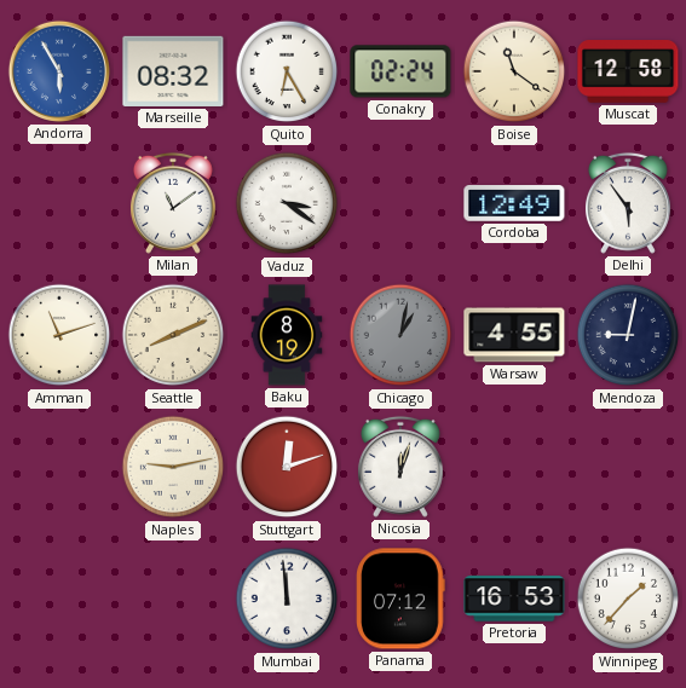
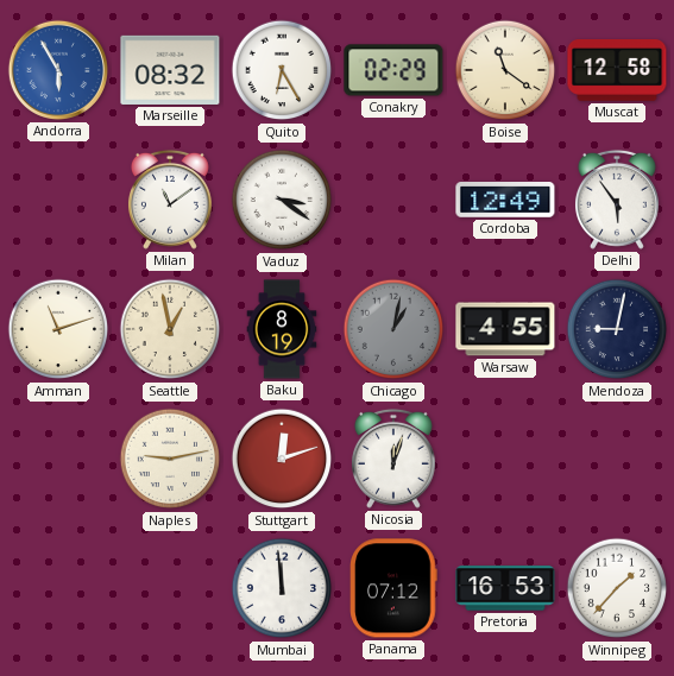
Conakry: 02:24 -> 02:29
Seattle: 8:11 -> 12:58
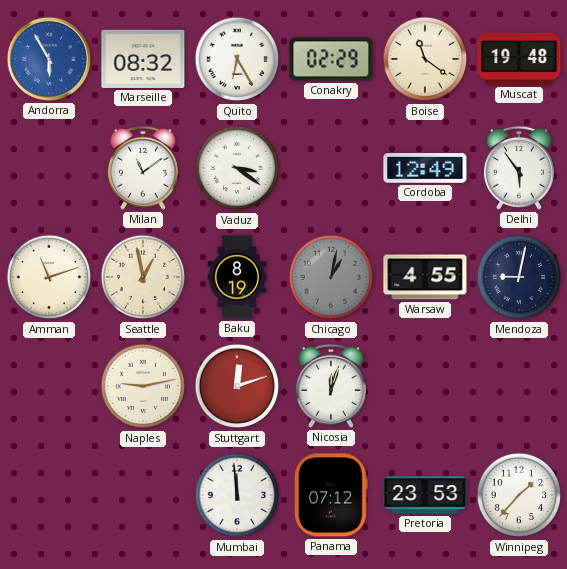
Muscat: 12:58 -> 19:48
Pretoria: 16:53 -> 23:53
